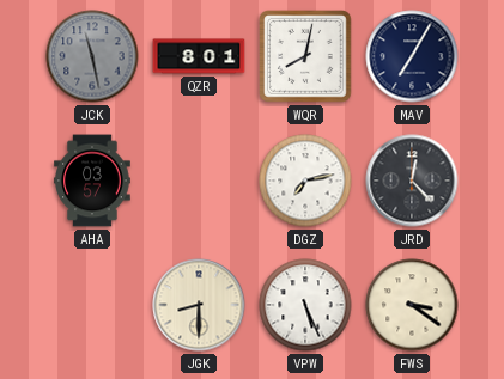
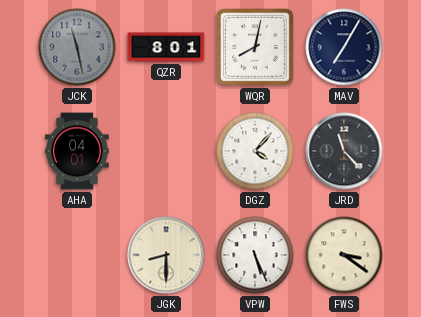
AHA: 03:57 -> 04:01
DGZ: 7:13 -> 4:07
JRD: 12:23 -> 11:23
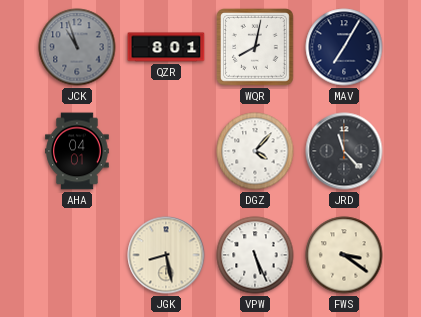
JCK: 11:28 -> 10:57
JGK: 8:30 -> 8:28
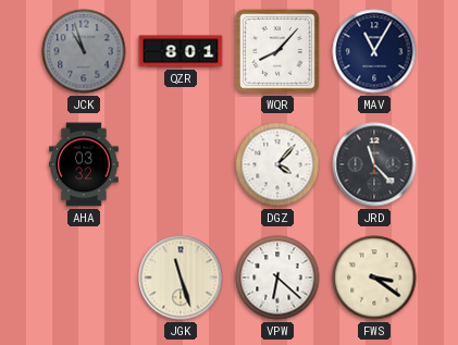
WQR: 8:02 -> 8:07
MAV: 7:05 -> 11:05
AHA: 04:01 -> 03:32
JGK: 8:28 -> 11:27
VPW: 5:26 -> 6:22
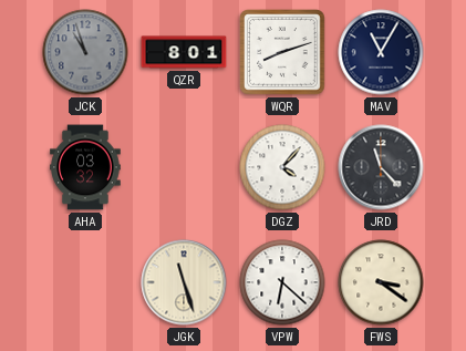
WQR: 8:07 -> 8:12
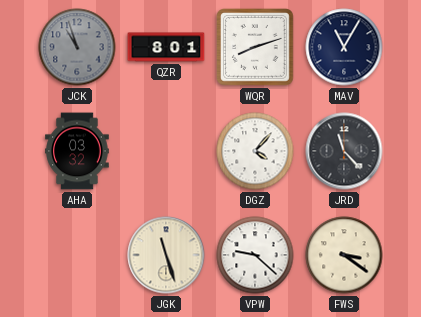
VPW: 6:22 -> 9:22
